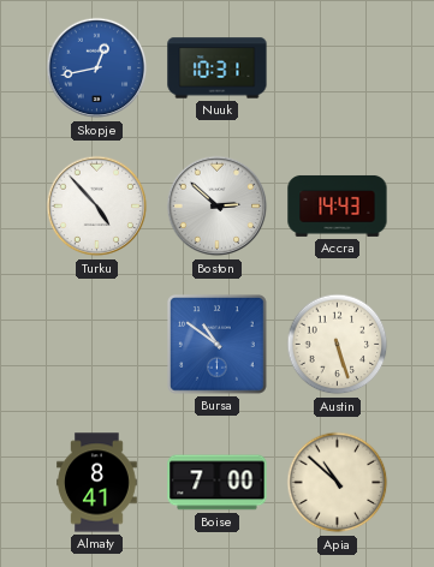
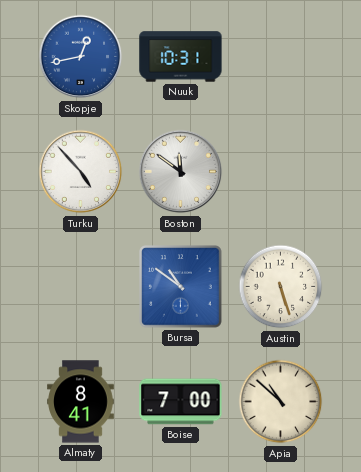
Boston: 2:52 -> 11:51
Accra: 14:43 -> none
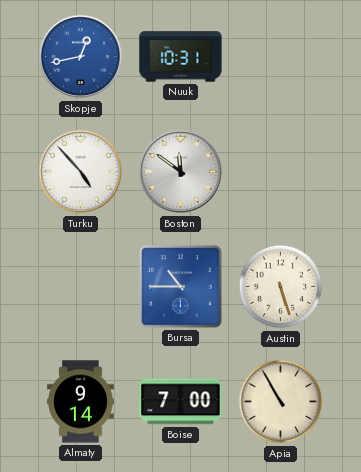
Bursa: 10:51 -> 10:45
Almaty: 8:41 -> 9:14
Apia: 10:52 -> 10:55
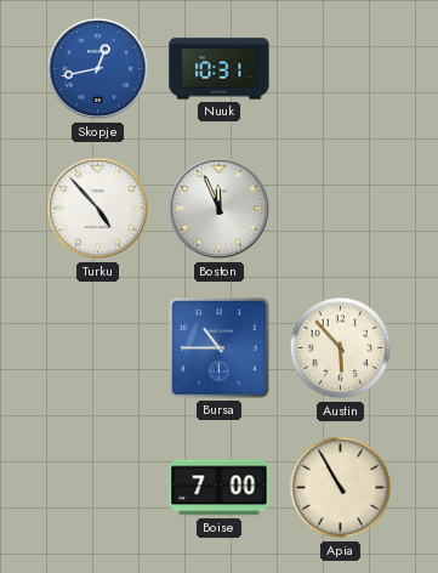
Boston: 11:51 -> 11:56
Austin: 5:27 -> 5:53
Almaty: 9:14 -> none
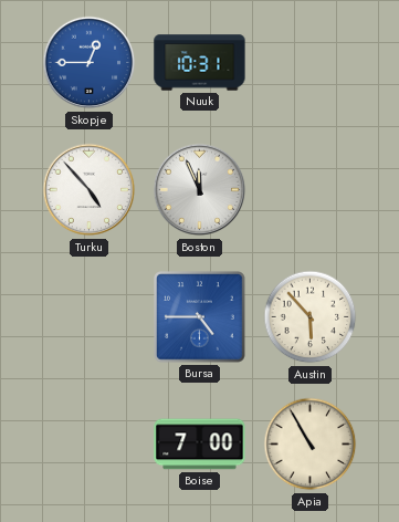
Skopje: 12:43 -> 12:45
Bursa: 10:45 -> 4:45
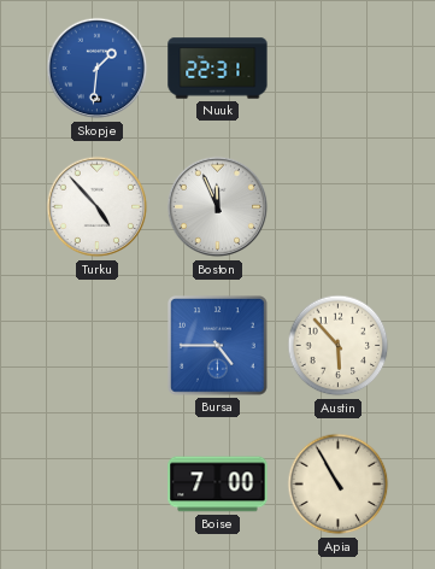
Skopje: 12:45 -> 1:31
Nuuk: 10:31 -> 22:31
